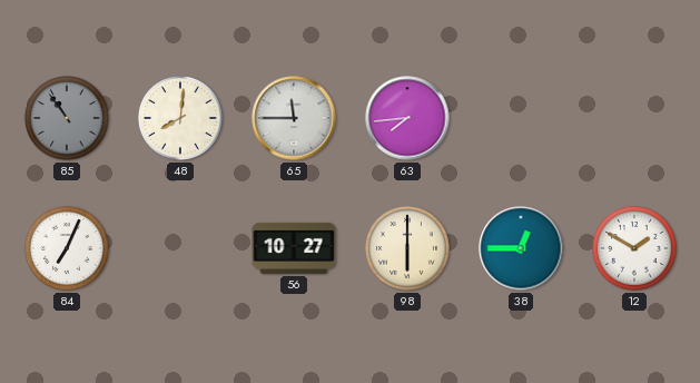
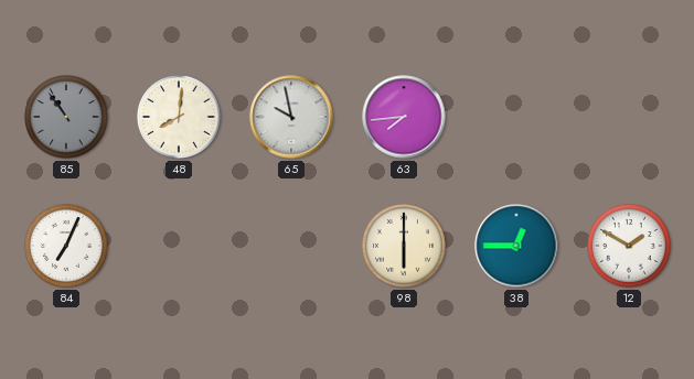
65: 11:45 -> 9:58
56: 10:27 -> none
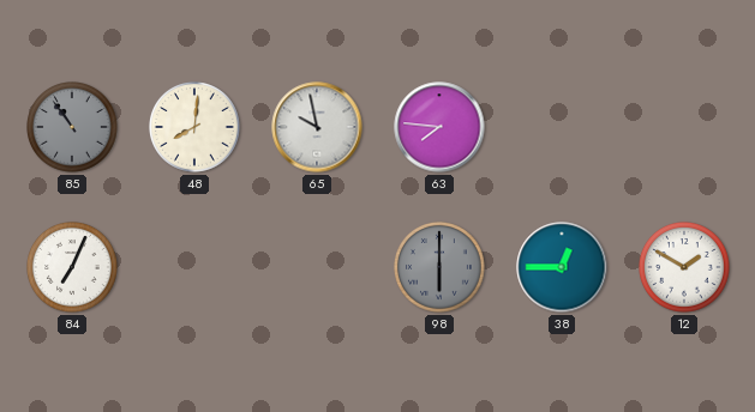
63: 7:44 -> 7:46
98 dial: cream -> grey
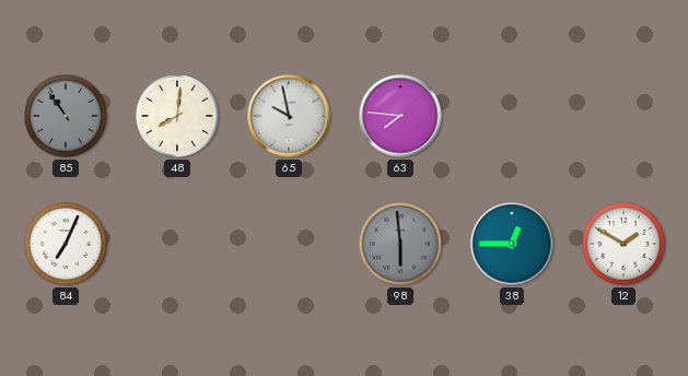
98: 6:00 -> 5:59
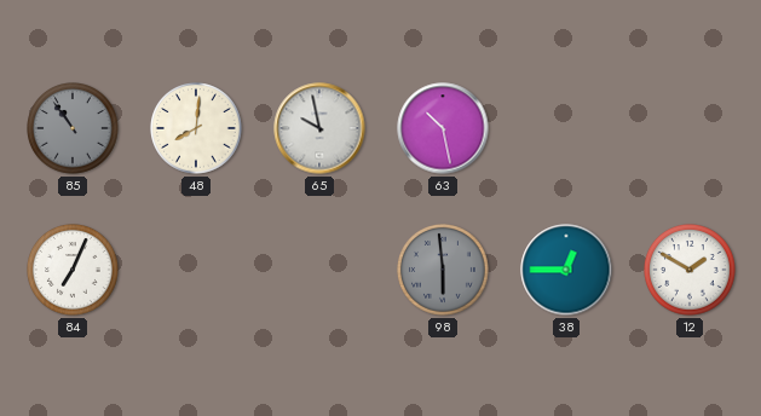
63: 7:46 -> 10:28
